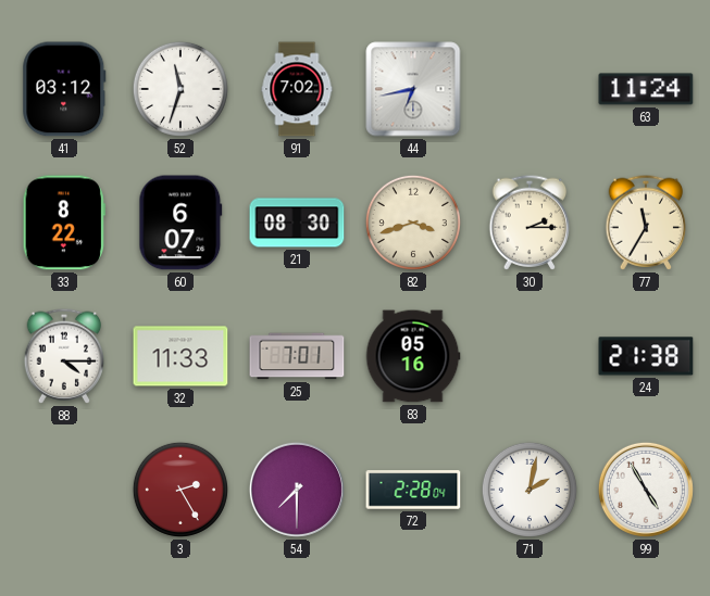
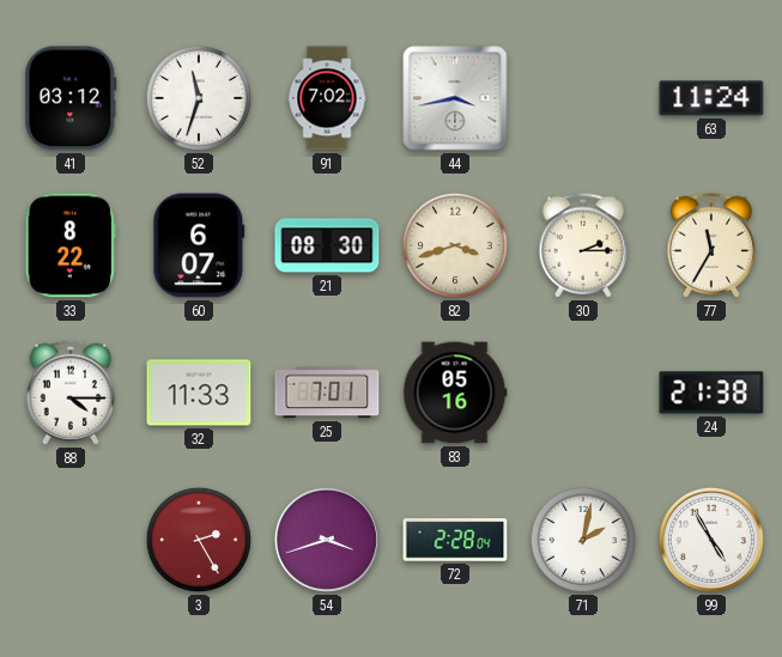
44: 6:43 -> 3:43
54: 7:30 -> 3:42
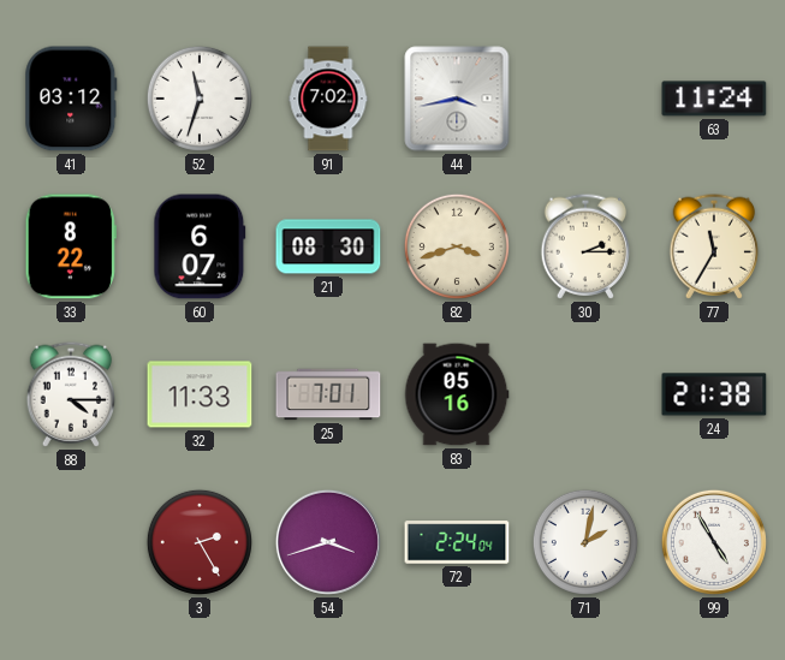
72: 2:28 -> 2:24
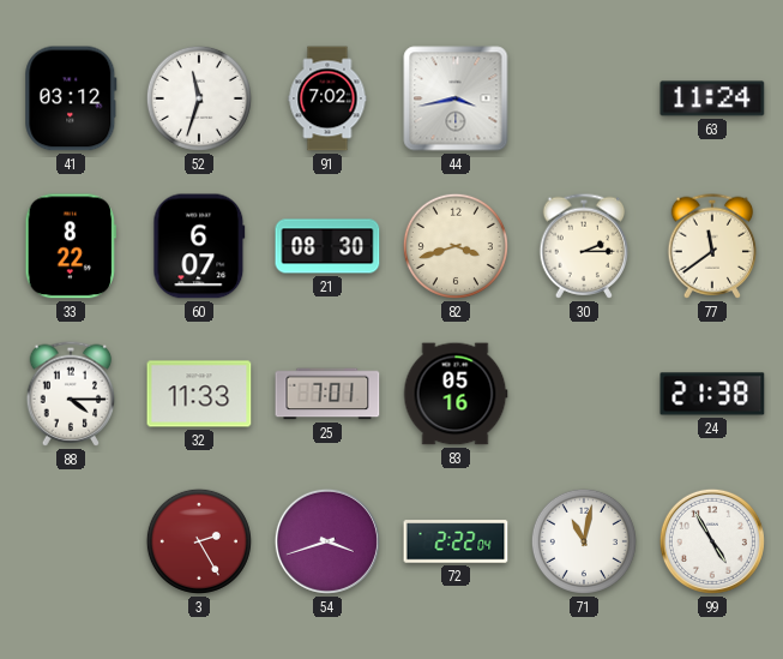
77: 11:35 -> 11:39
72: 2:24 -> 2:22
71: 2:02 -> 11:02
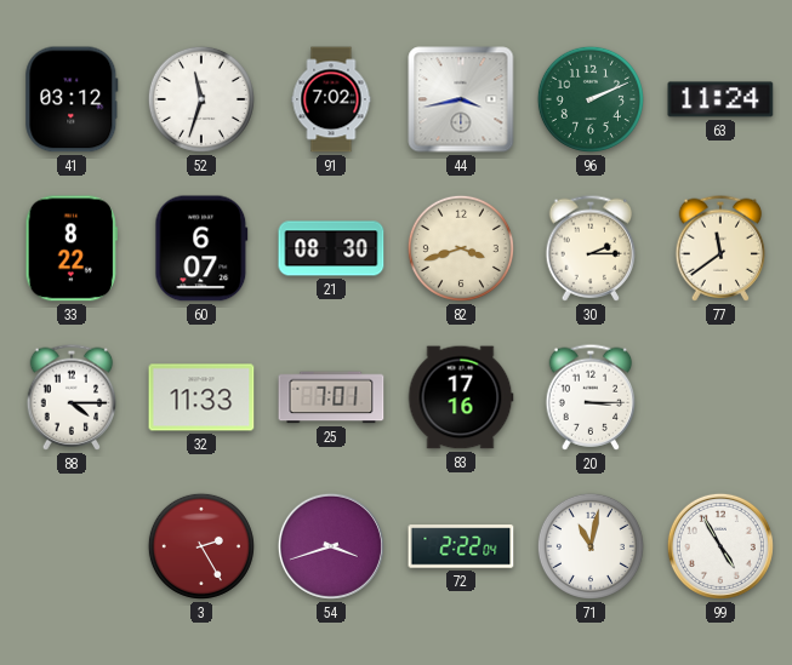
96: none -> 2:11
83: 05:16 -> 17:16
20: none -> 3:15
24: 21:38 -> none
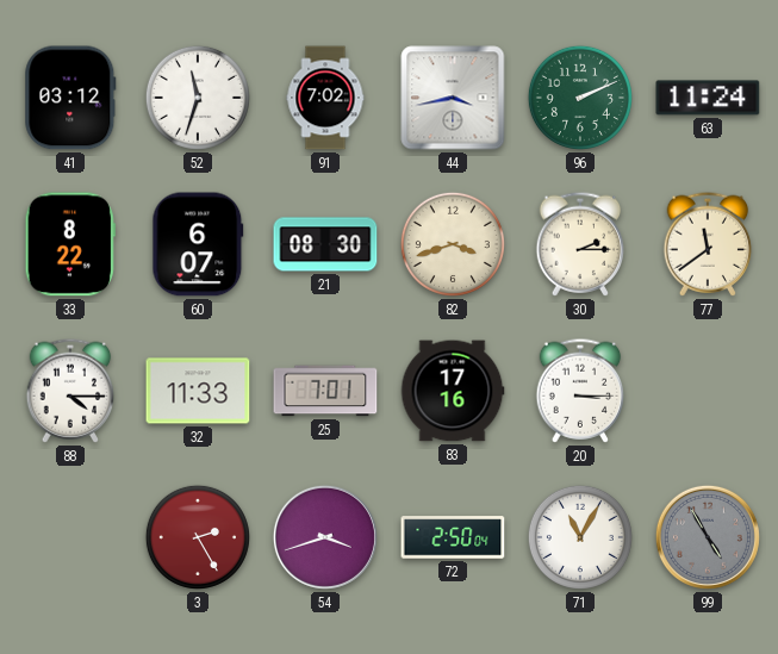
72: 2:22 -> 2:50
71: 11:02 -> 11:05
99 dial: white -> grey
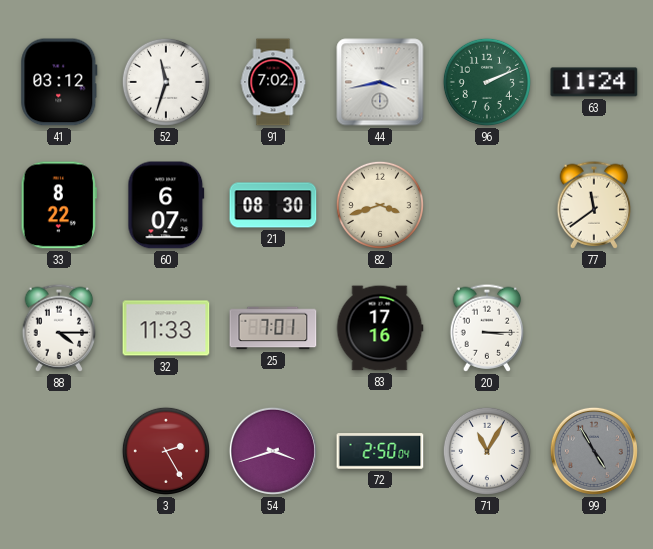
30: 2:15 -> none
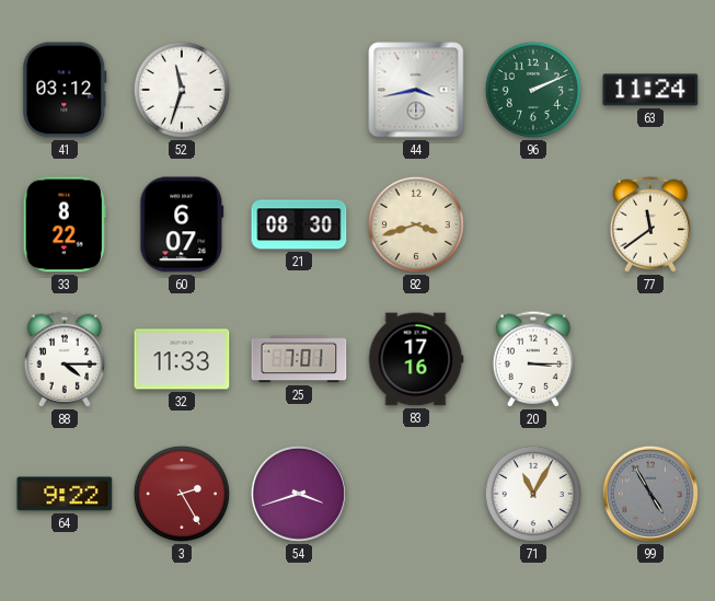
91: 7:02 -> none
64: none -> 9:22
72: 2:50 -> none
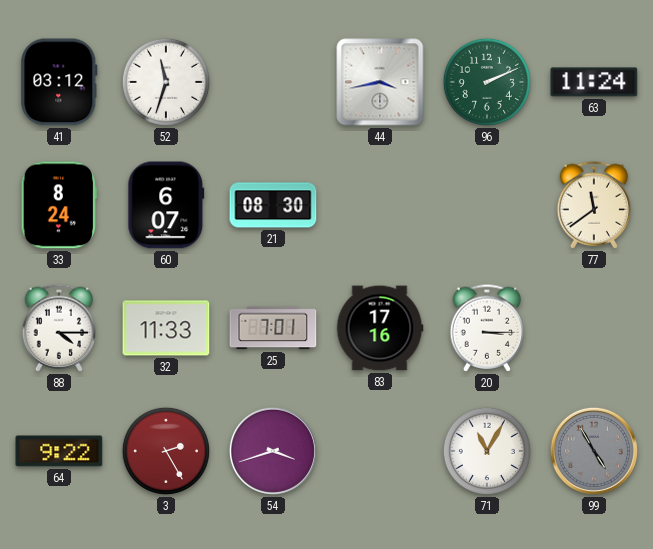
33: 8:22 -> 8:24
82: 3:42 -> none
